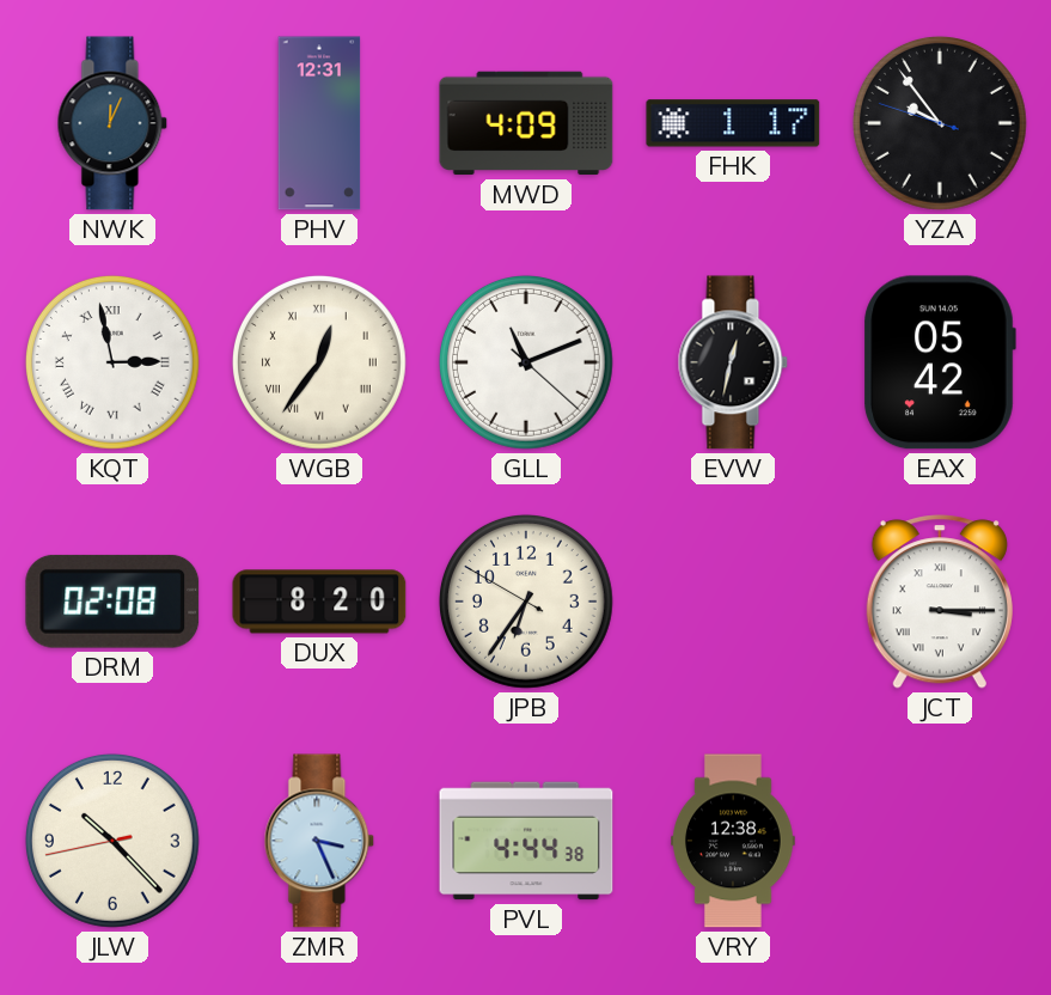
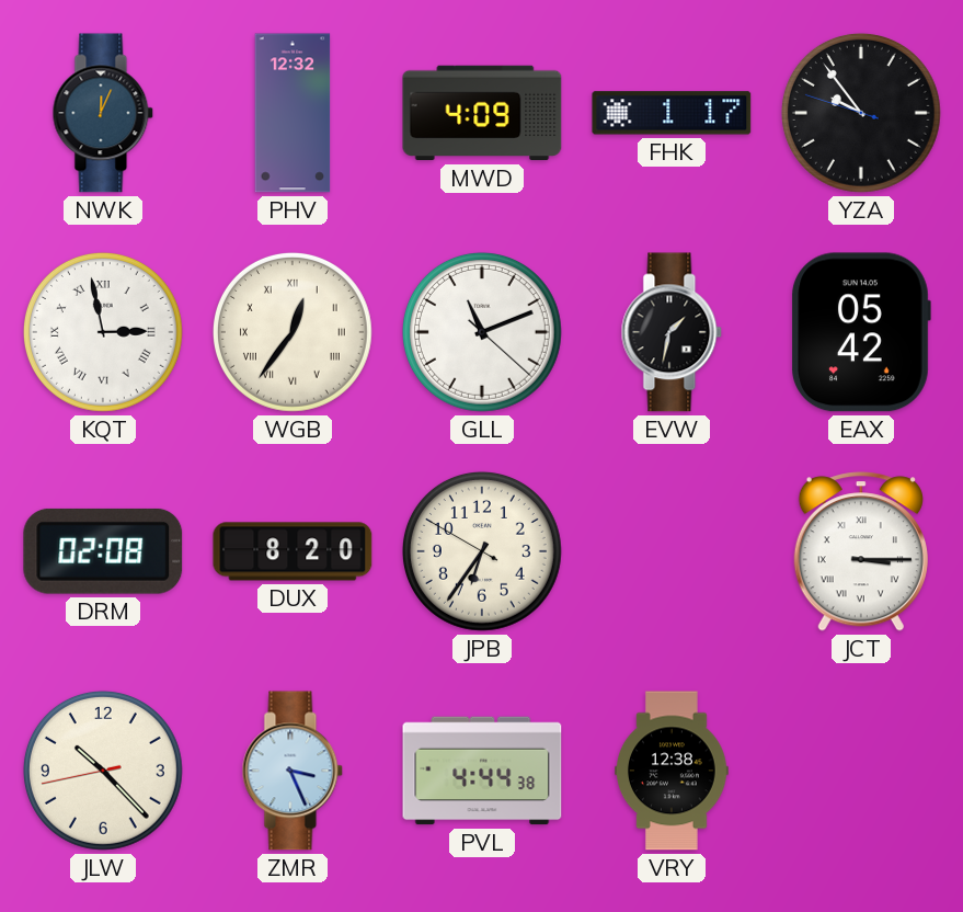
PHV: 12:31 -> 12:32
EVW: 12:32 -> 1:32
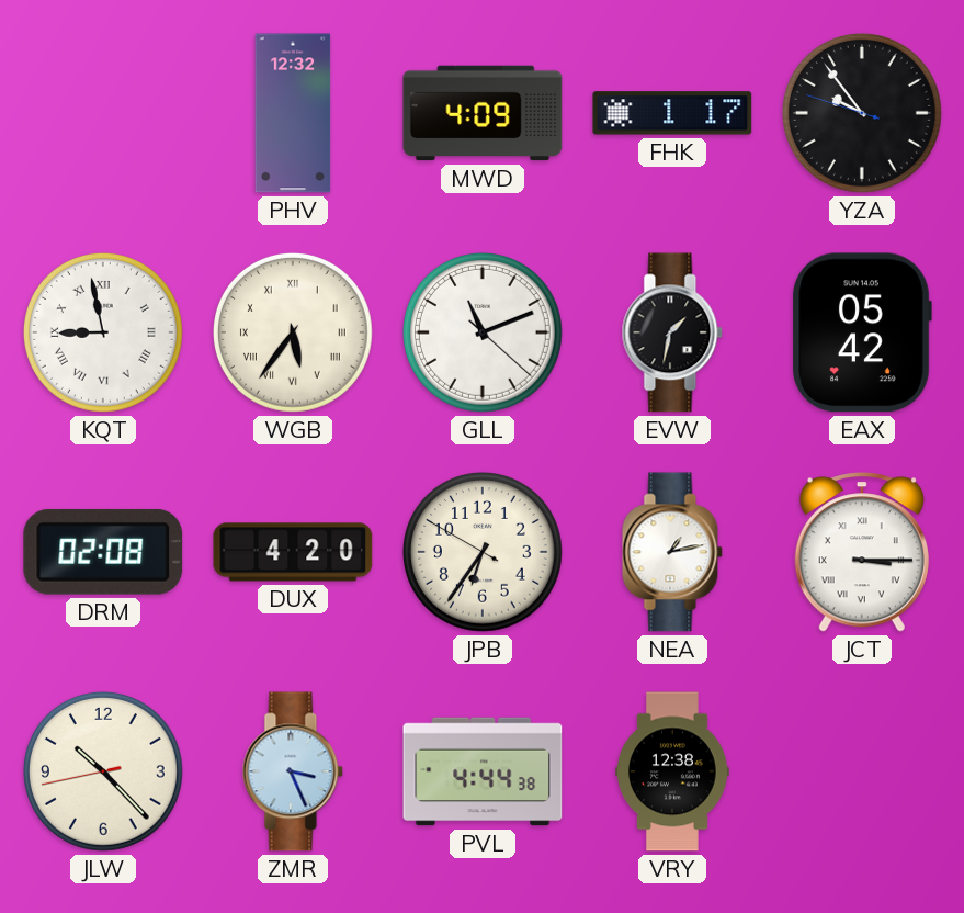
NWK: 12:04 -> none
KQT: 2:58 -> 8:58
WGB: 12:36 -> 5:36
DUX: 8:20 -> 4:20
NEA: none -> 1:13
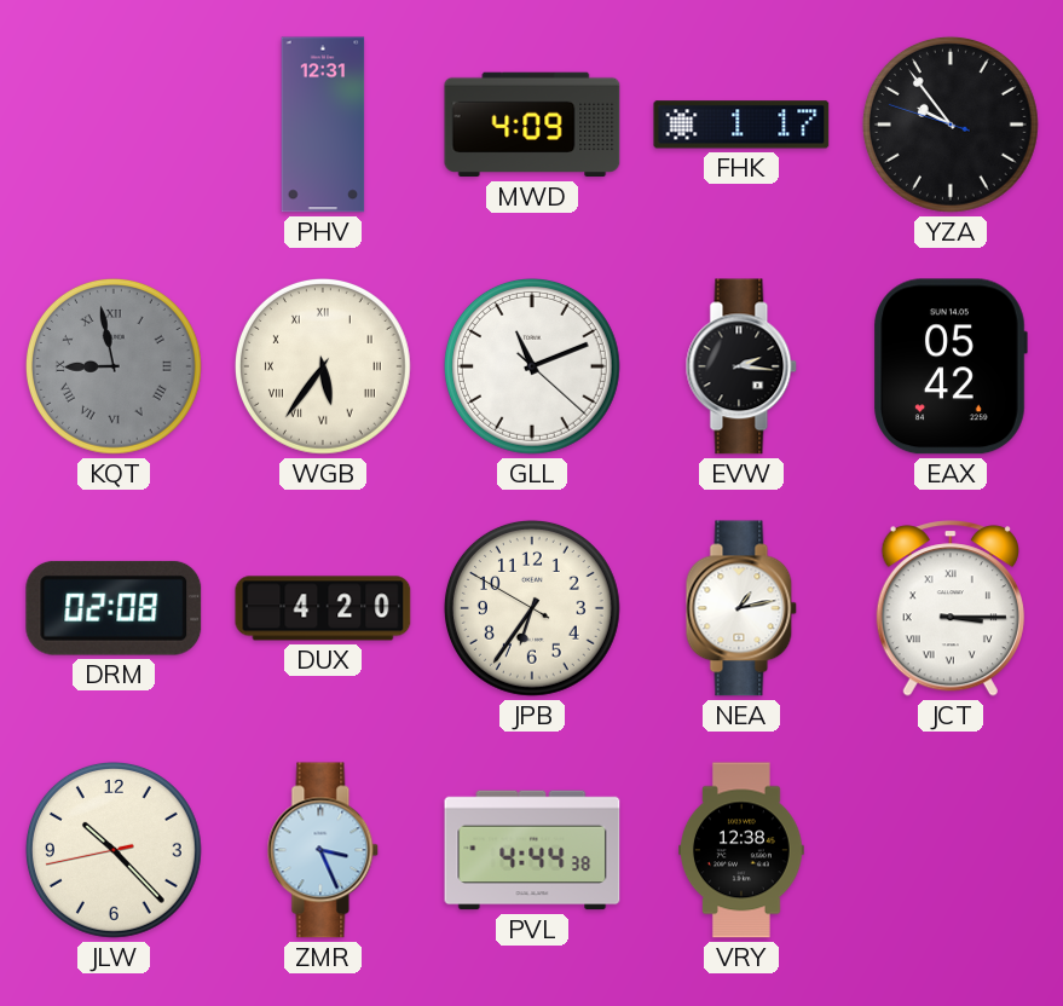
PHV: 12:32 -> 12:31
KQT dial: white -> grey
EVW: 1:32 -> 2:16
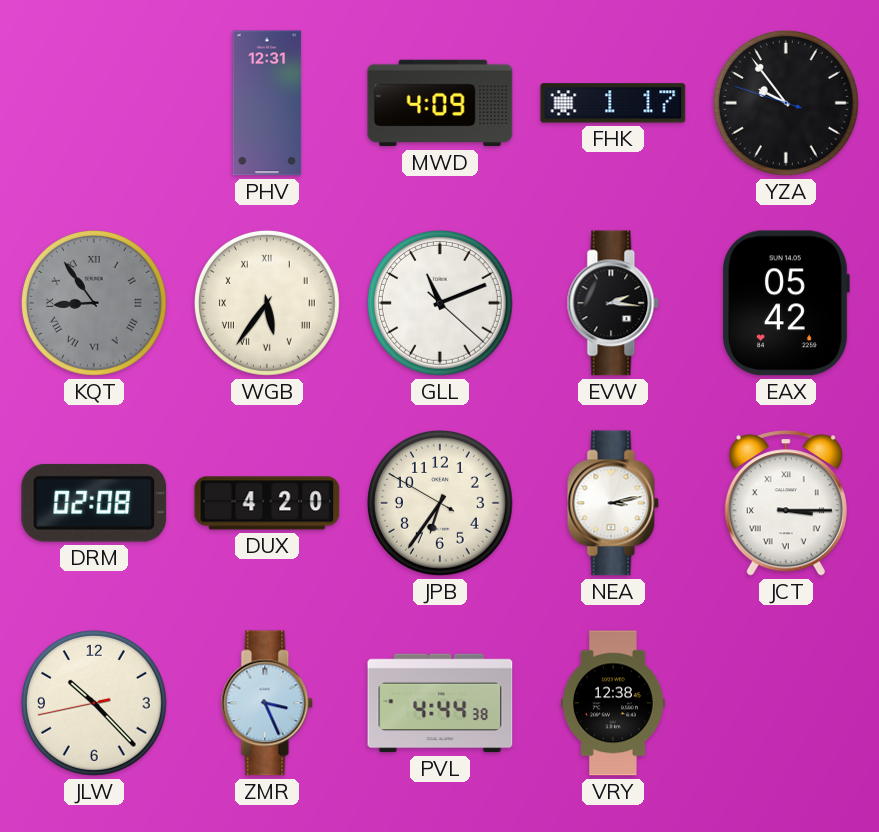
KQT: 8:58 -> 8:54
NEA: 1:13 -> 3:13
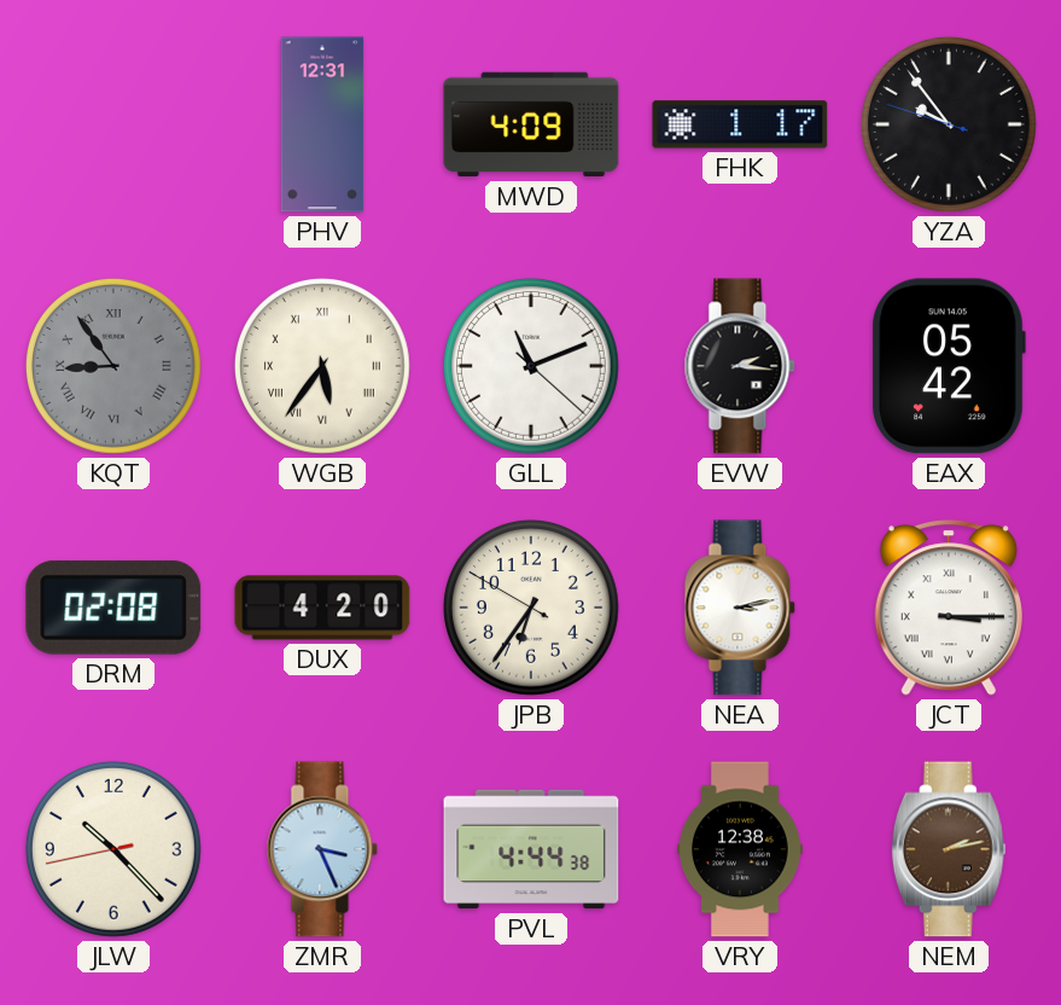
NEM: none -> 2:13
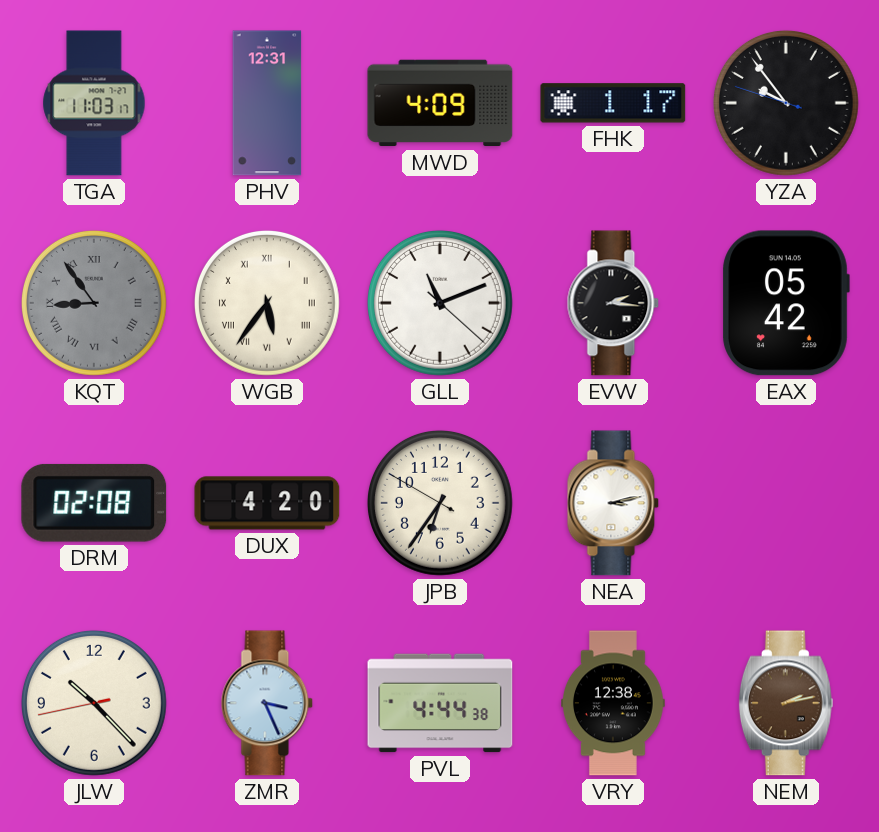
TGA: none -> 11:03
JCT: 3:15 -> none
